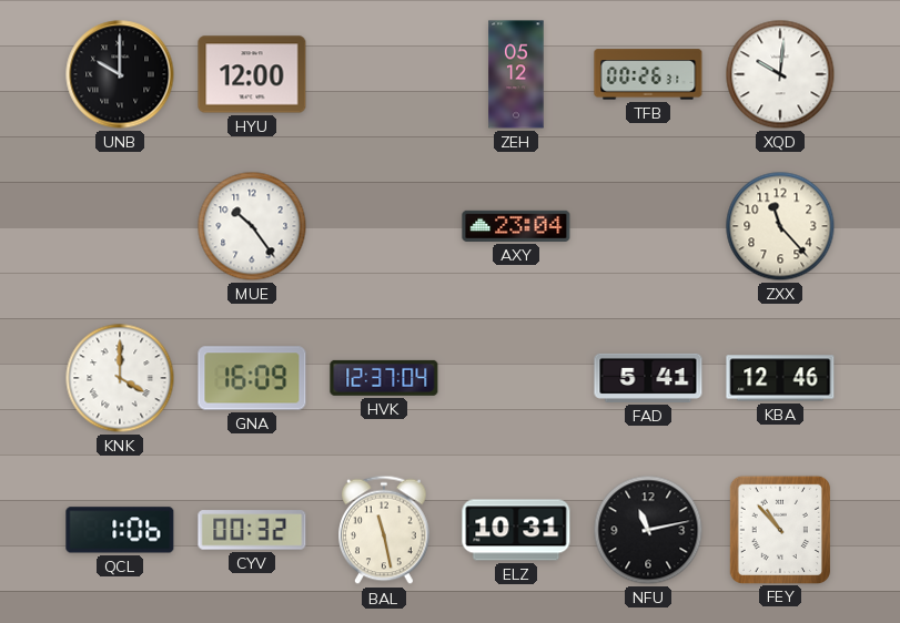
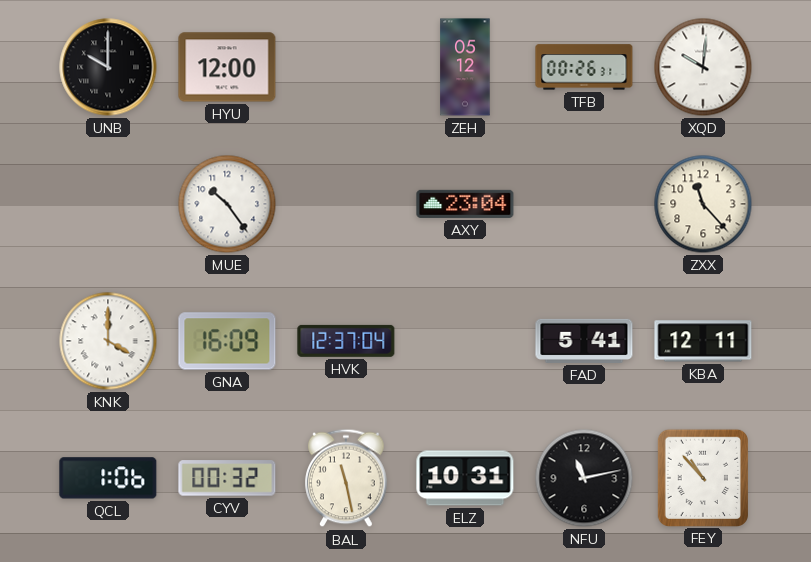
KBA: 12:46 -> 12:11
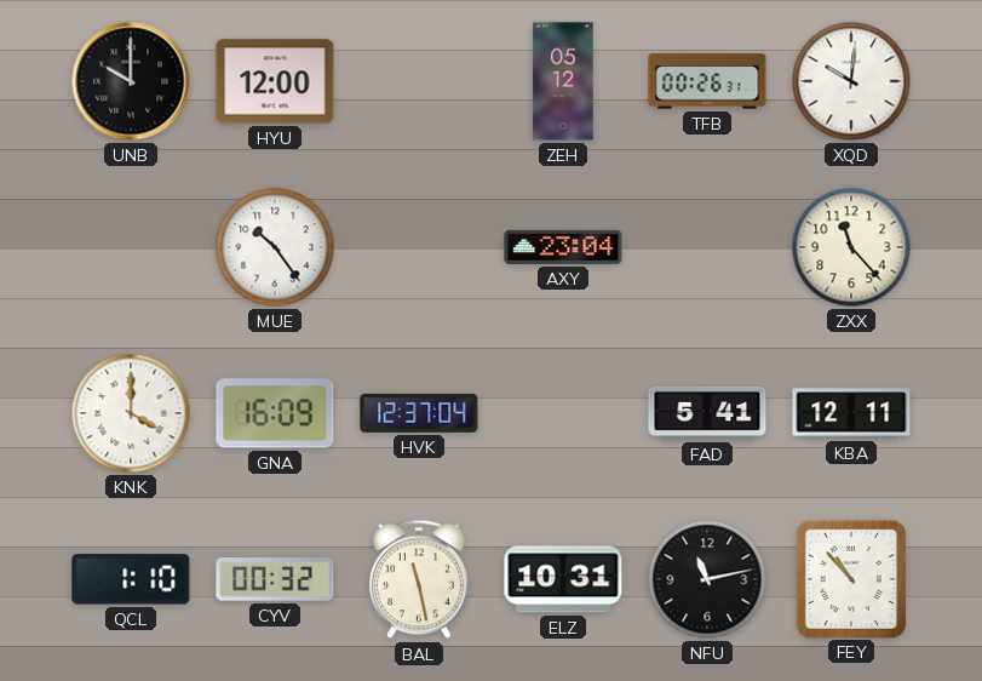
QCL: 1:06 -> 1:10
